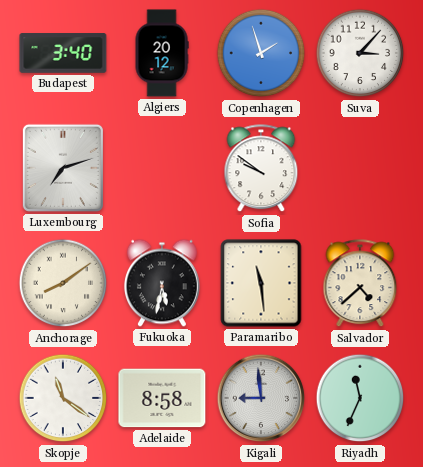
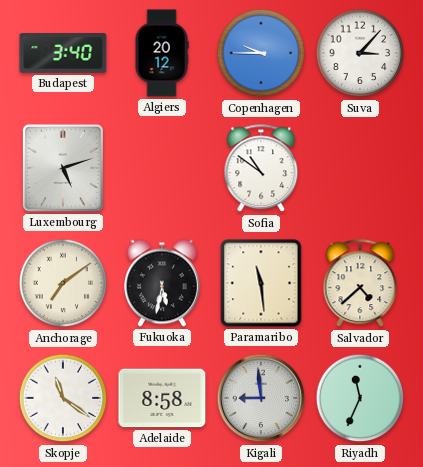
Copenhagen: 1:57 -> 9:45
Luxembourg: 7:12 -> 5:12
Sofia: 9:51 -> 10:51
Anchorage: 8:09 -> 7:09
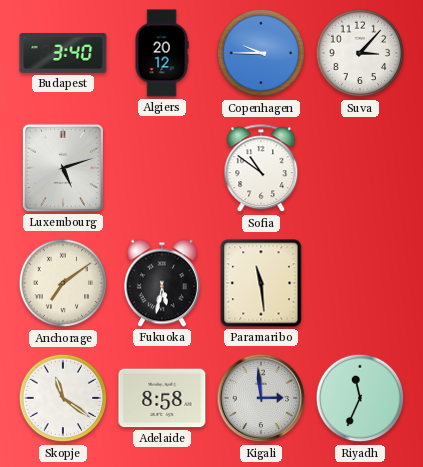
Salvador: 4:38 -> none
Kigali: 8:59 -> 2:59
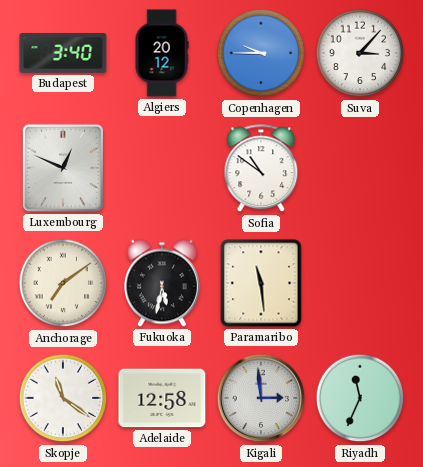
Luxembourg: 5:12 -> 12:49
Adelaide: 8:58 -> 12:58
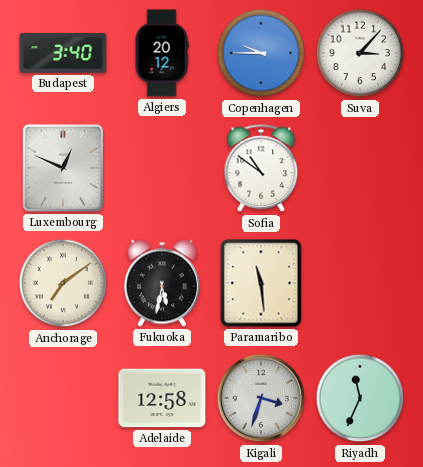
Skopje: 11:21 -> none
Kigali: 2:59 -> 3:33
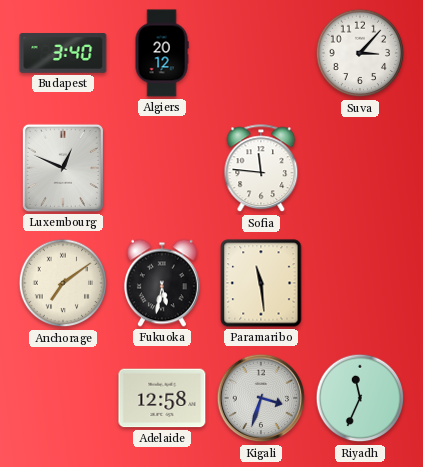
Copenhagen: 9:45 -> none
Sofia: 10:51 -> 11:46
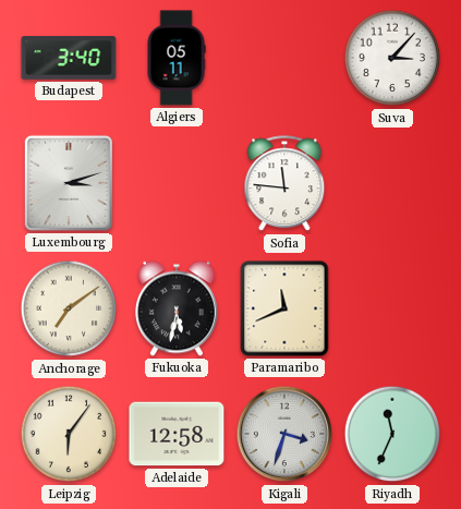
Algiers: 20:12 -> 05:11
Luxembourg: 12:49 -> 3:12
Paramaribo: 11:29 -> 11:41
Leipzig: none -> 6:06
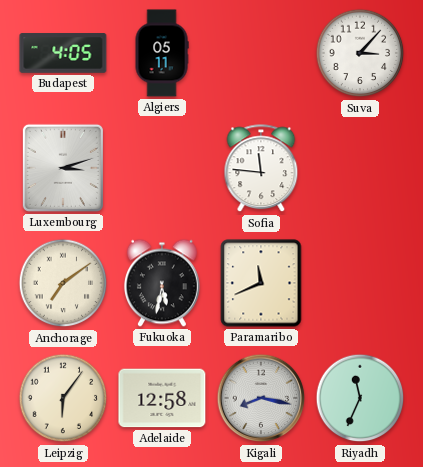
Budapest: 3:40 -> 4:05
Kigali: 3:33 -> 8:17
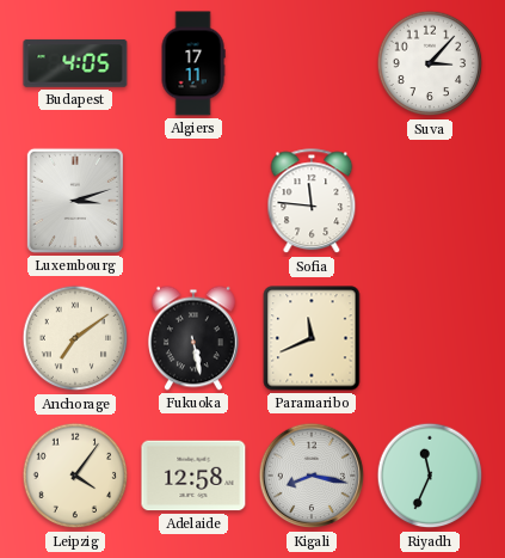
Algiers: 05:11 -> 17:11
Fukuoka: 5:32 -> 5:28
Leipzig: 6:06 -> 4:06
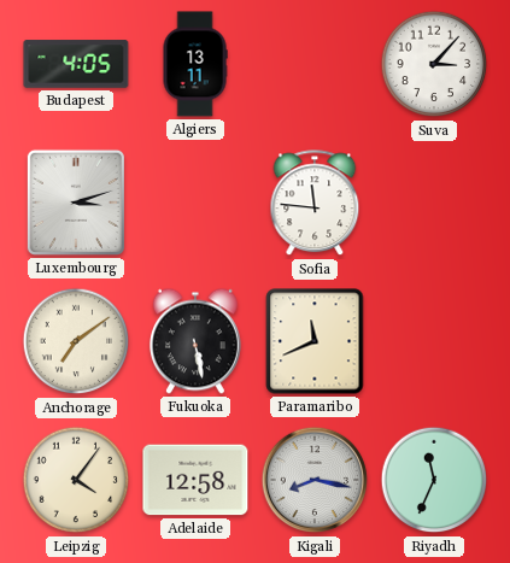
Algiers: 17:11 -> 13:11
